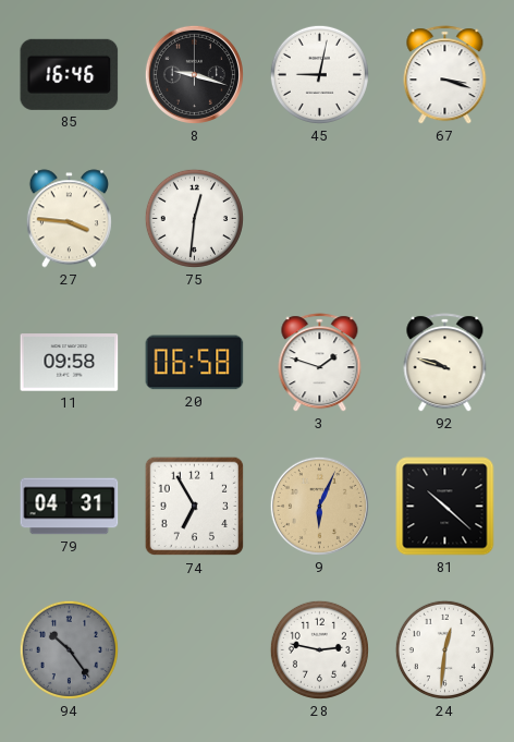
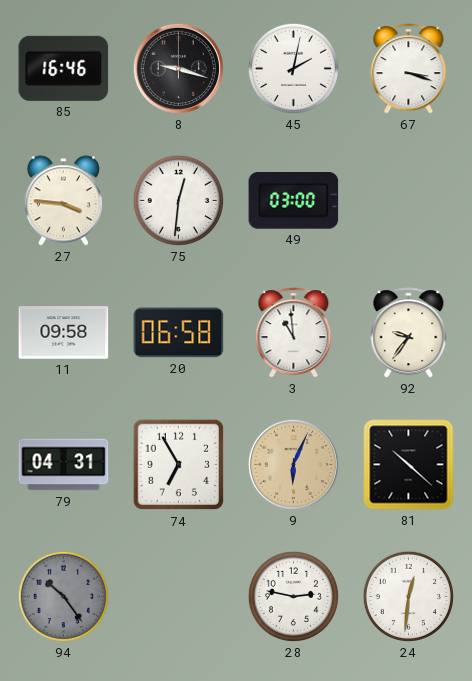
45: 9:02 -> 2:02
49: none -> 03:00
3: 1:48 -> 10:59
92: 9:48 -> 9:36
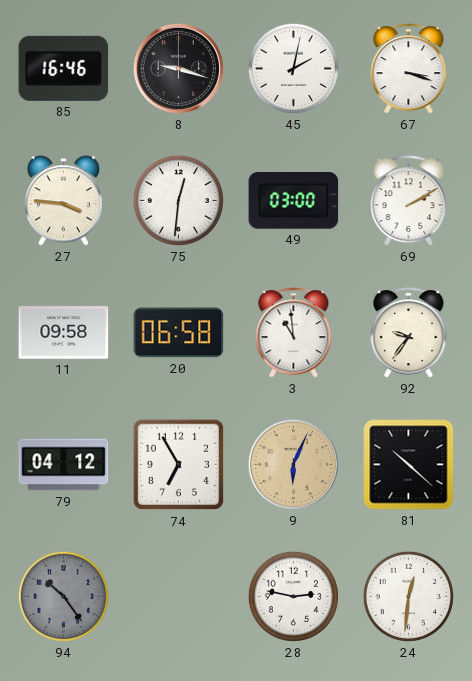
69: none -> 2:10
79: 04:31 -> 04:12
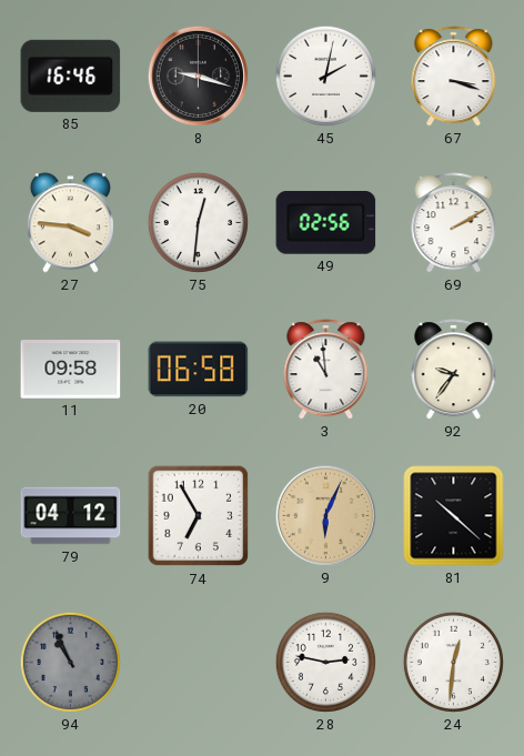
49: 03:00 -> 02:56
94: 10:24 -> 10:56
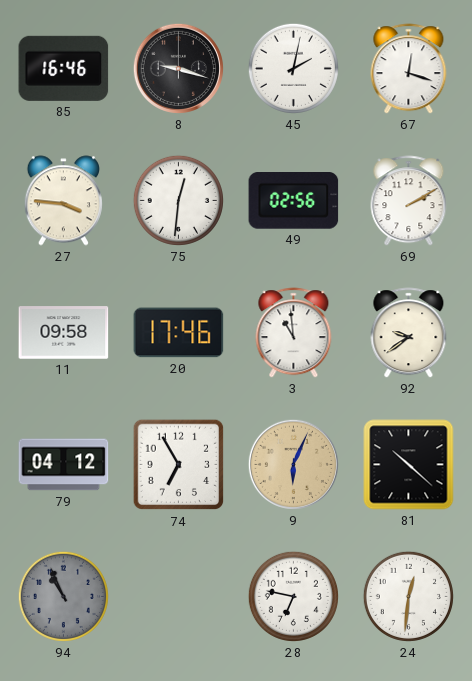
67: 3:18 -> 12:18
20: 06:58 -> 17:46
92: 9:36 -> 9:39
28: 2:47 -> 6:47
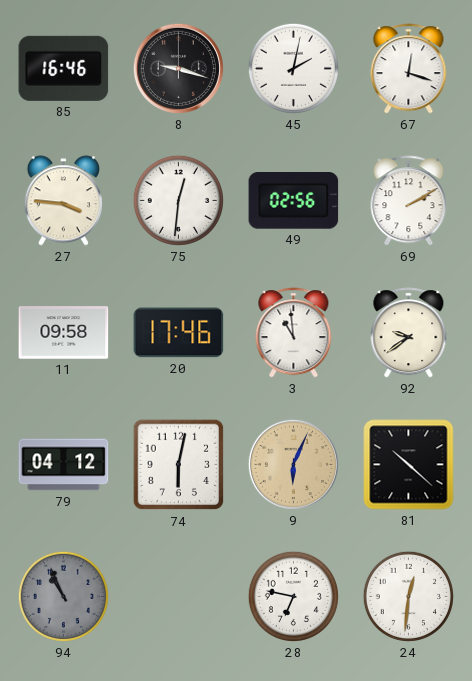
74: 6:55 -> 6:02
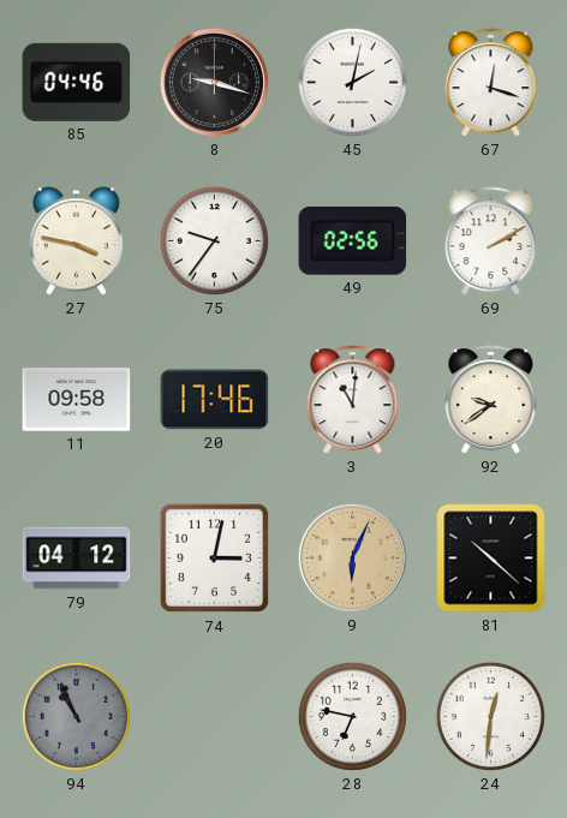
85: 16:46 -> 04:46
27: 3:46 -> 3:47
75: 12:31 -> 9:36
3: 10:59 -> 11:01
74: 6:02 -> 3:02
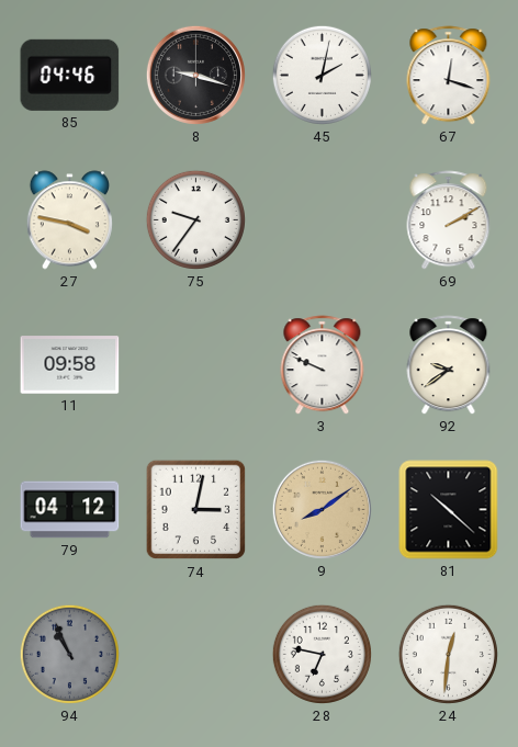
49: 02:56 -> none
20: 17:46 -> none
3: 11:01 -> 9:49
9: 6:04 -> 8:09
